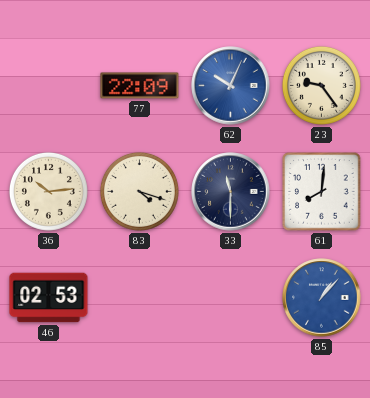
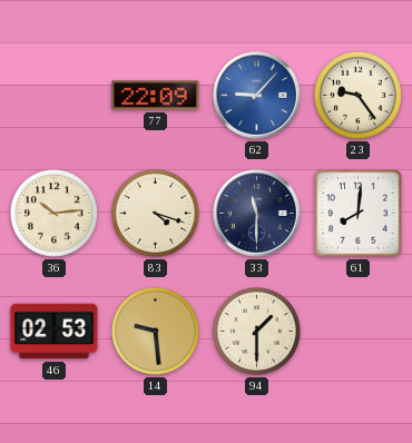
62: 10:04 -> 9:07
14: none -> 9:29
94: none -> 1:30
85: 1:07 -> none
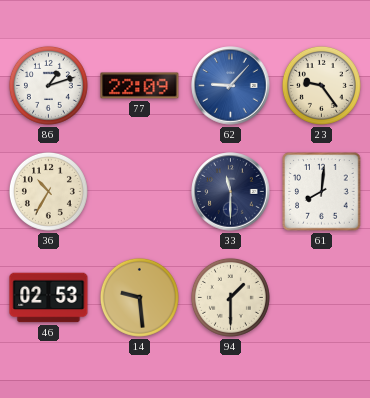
86: none -> 1:12
36: 10:14 -> 10:35
83: 4:18 -> none
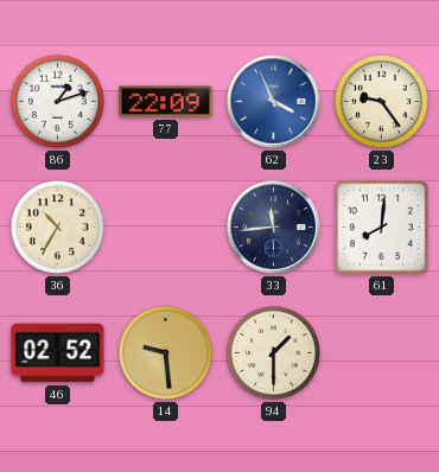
62: 9:07 -> 3:56
33: 11:30 -> 11:44
46: 02:53 -> 02:52
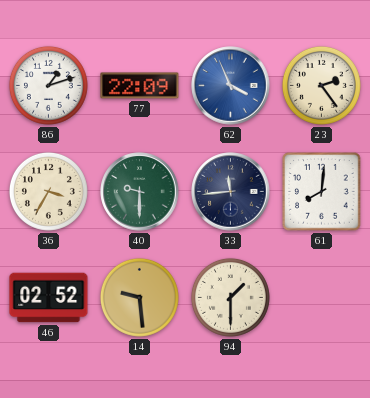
23: 9:24 -> 2:24
36: 10:35 -> 3:35
40: none -> 9:30
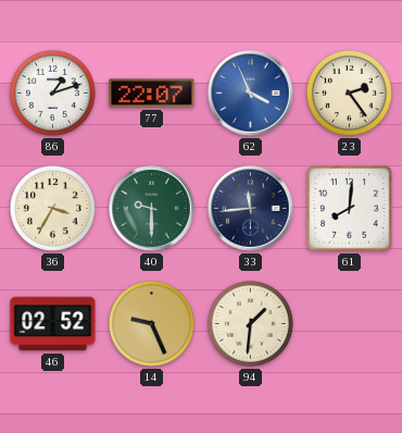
77: 22:09 -> 22:07
14: 9:29 -> 9:26
94: 1:30 -> 1:31
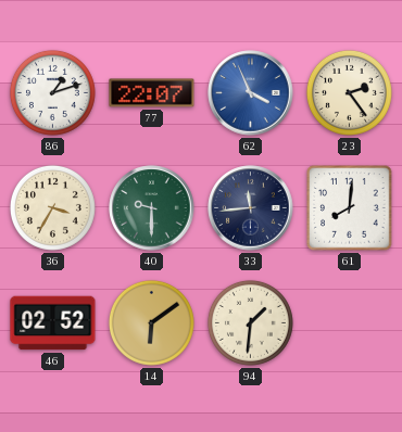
14: 9:26 -> 6:09
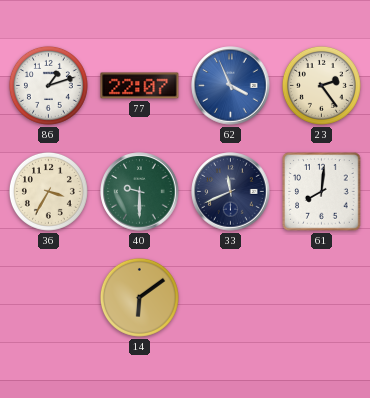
33: 11:44 -> 11:41
46: 02:52 -> none
94: 1:31 -> none
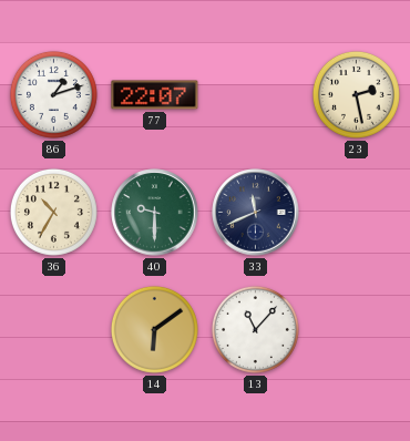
62: 3:56 -> none
23: 2:24 -> 2:28
36: 3:35 -> 10:35
61: 8:01 -> none
13: none -> 11:07
